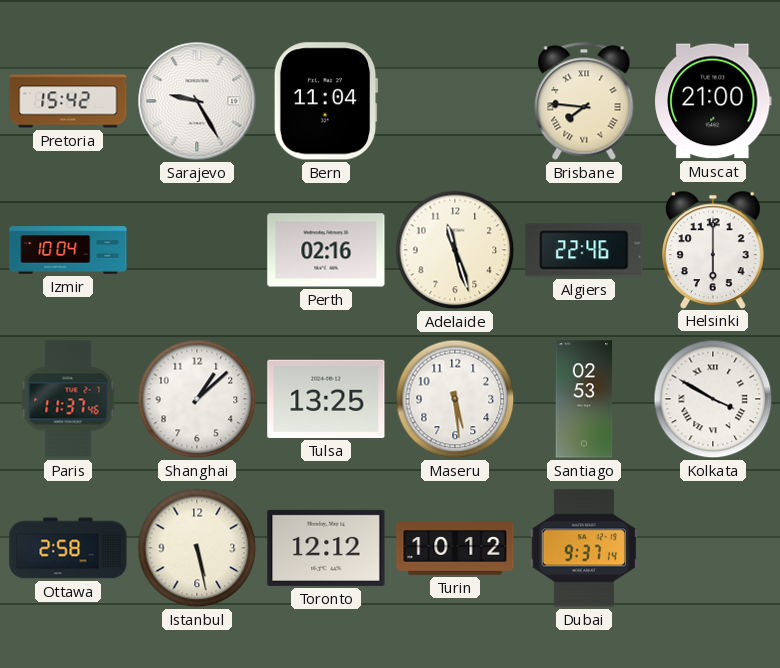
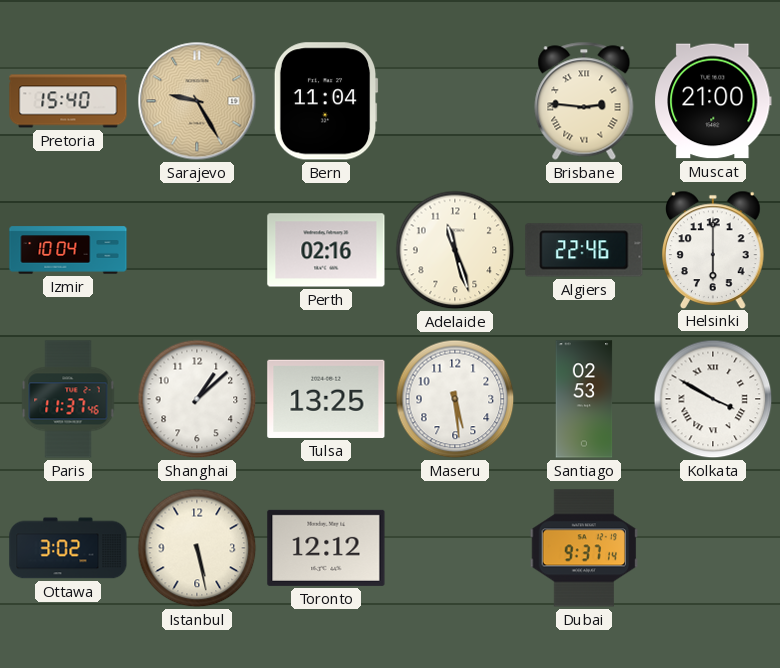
Pretoria: 15:42 -> 15:40
Sarajevo dial: white -> champagne
Brisbane: 7:46 -> 2:46
Ottawa: 2:58 -> 3:02
Turin: 10:12 -> none
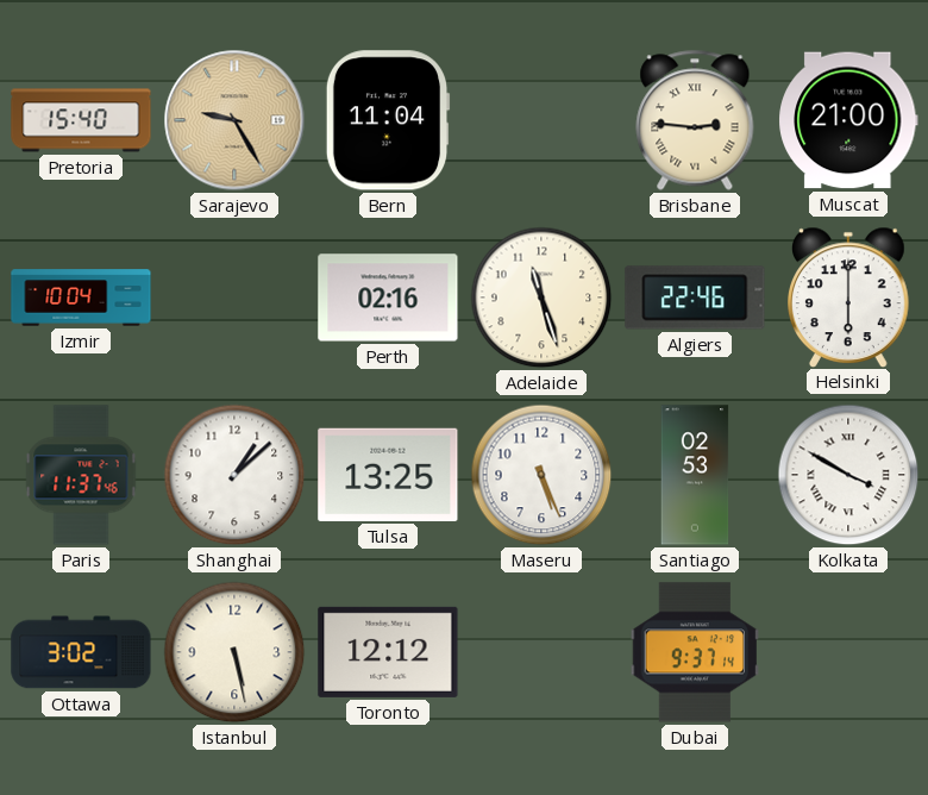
Maseru: 5:29 -> 5:26
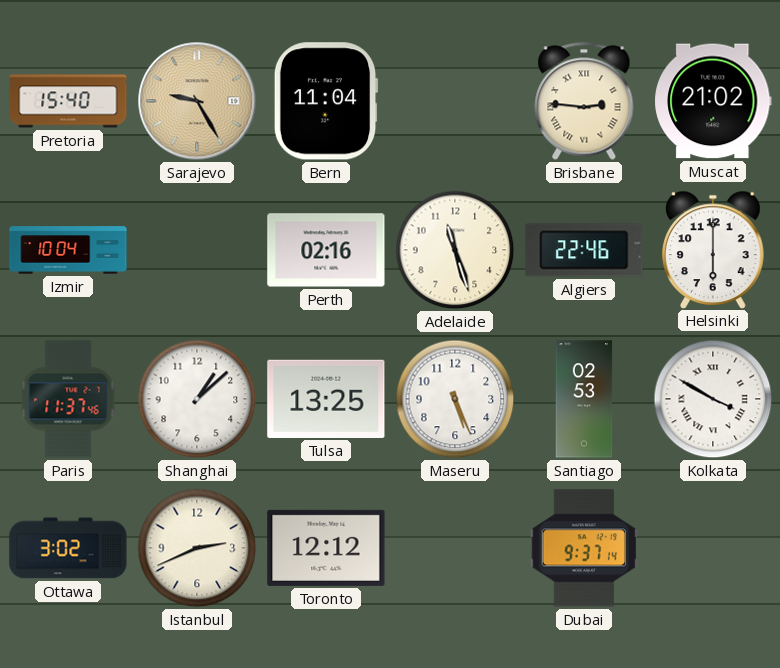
Muscat: 21:00 -> 21:02
Istanbul: 5:28 -> 2:41
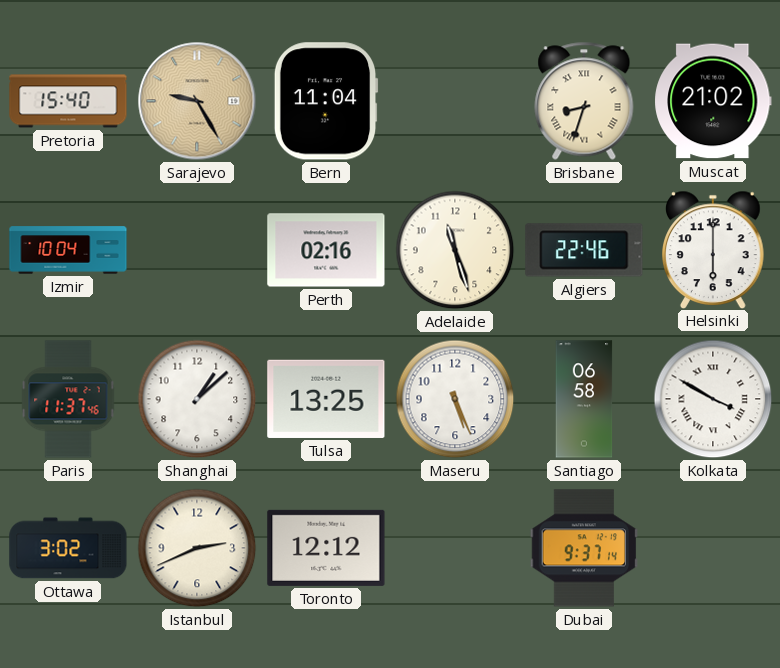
Brisbane: 2:46 -> 8:33
Santiago: 02:53 -> 06:58
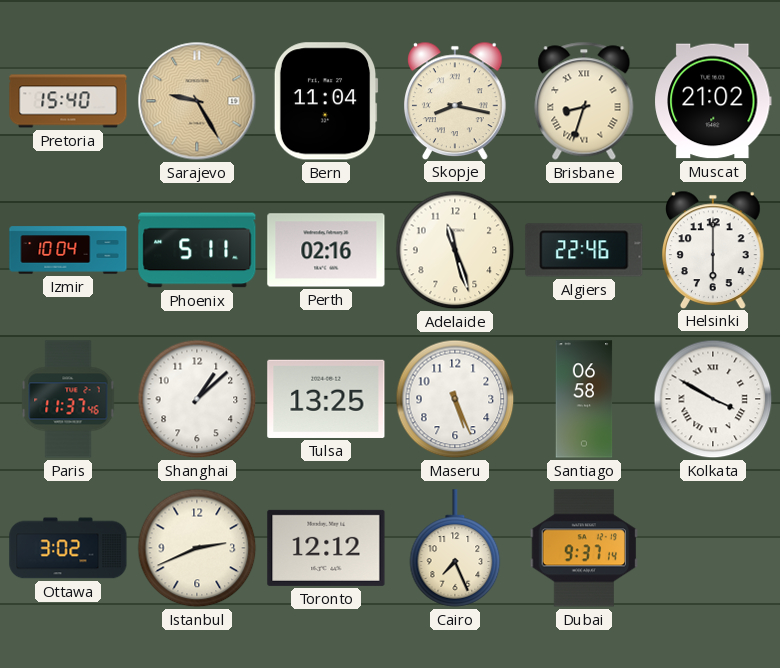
Skopje: none -> 8:17
Phoenix: none -> 5:11
Cairo: none -> 7:26
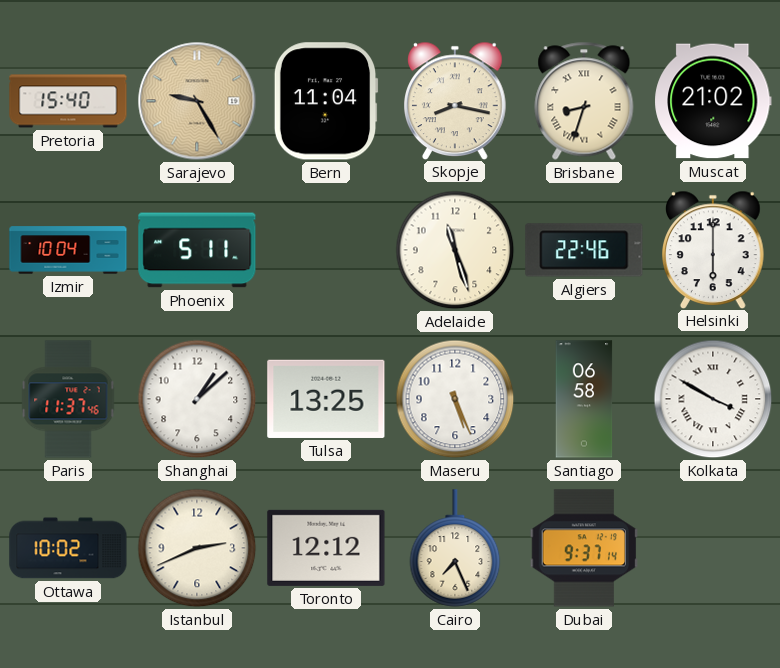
Perth: 02:16 -> none
Ottawa: 3:02 -> 10:02
